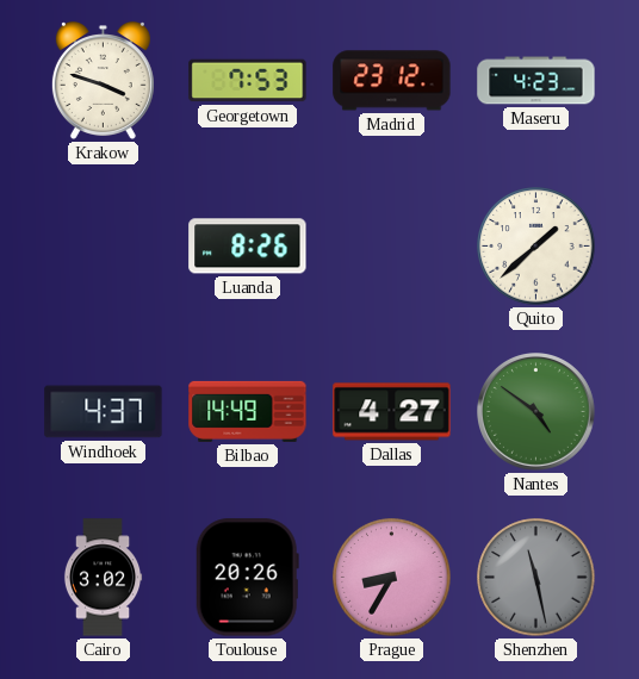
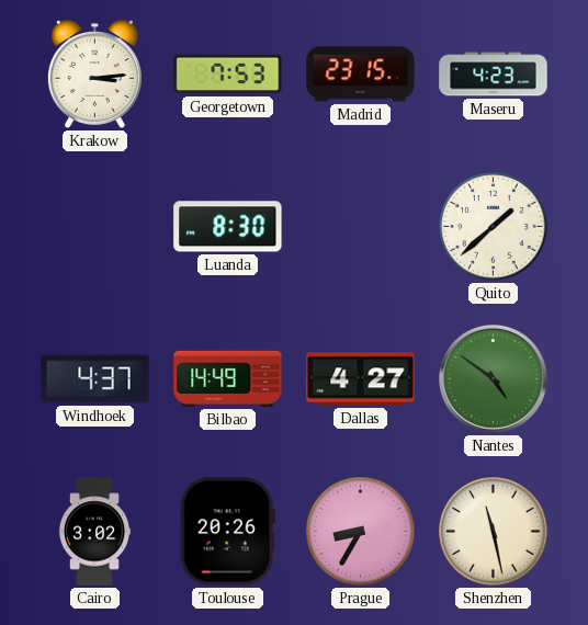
Krakow: 3:48 -> 3:14
Madrid: 23:12 -> 23:15
Luanda: 8:26 -> 8:30
Shenzhen dial: grey -> cream
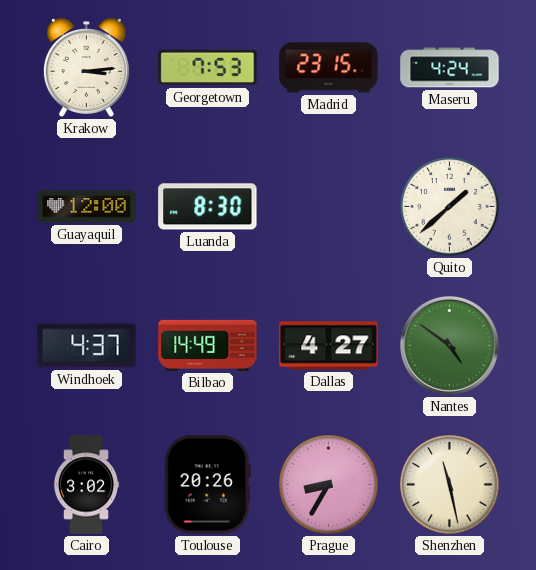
Maseru: 4:23 -> 4:24
Guayaquil: none -> 12:00
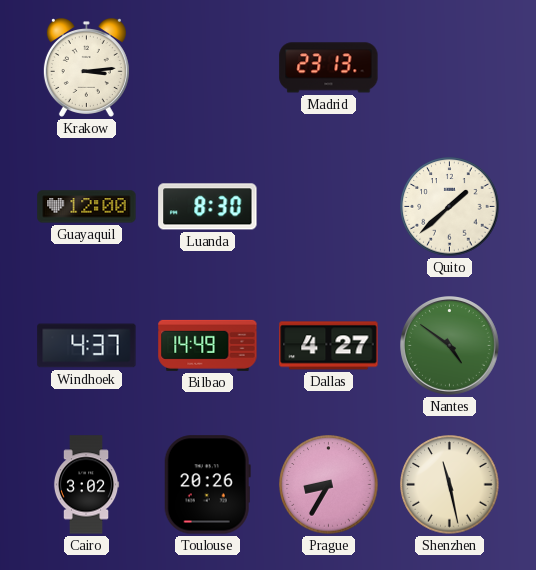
Georgetown: 7:53 -> none
Madrid: 23:15 -> 23:13
Maseru: 4:24 -> none
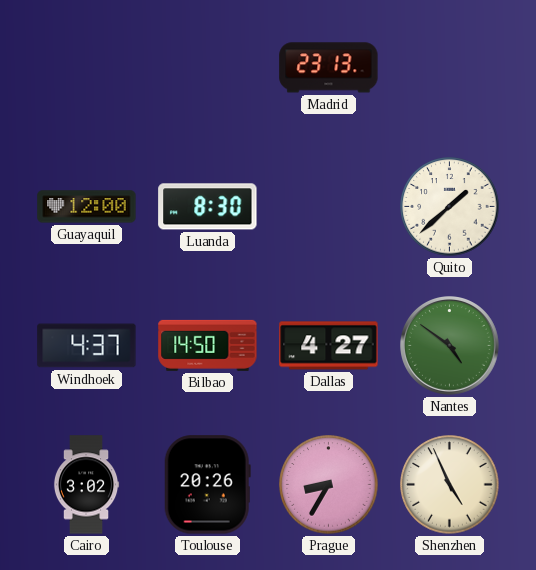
Krakow: 3:14 -> none
Bilbao: 14:49 -> 14:50
Shenzhen: 11:28 -> 4:56
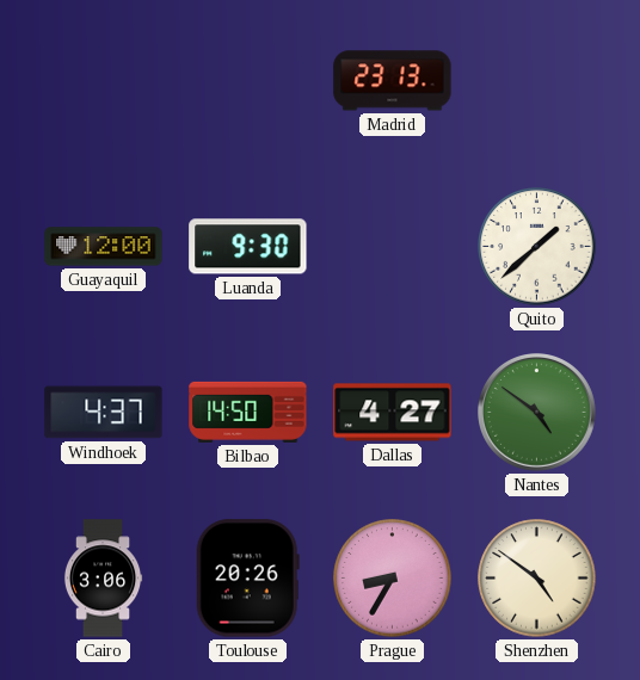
Luanda: 8:30 -> 9:30
Cairo: 3:02 -> 3:06
Shenzhen: 4:56 -> 4:51
